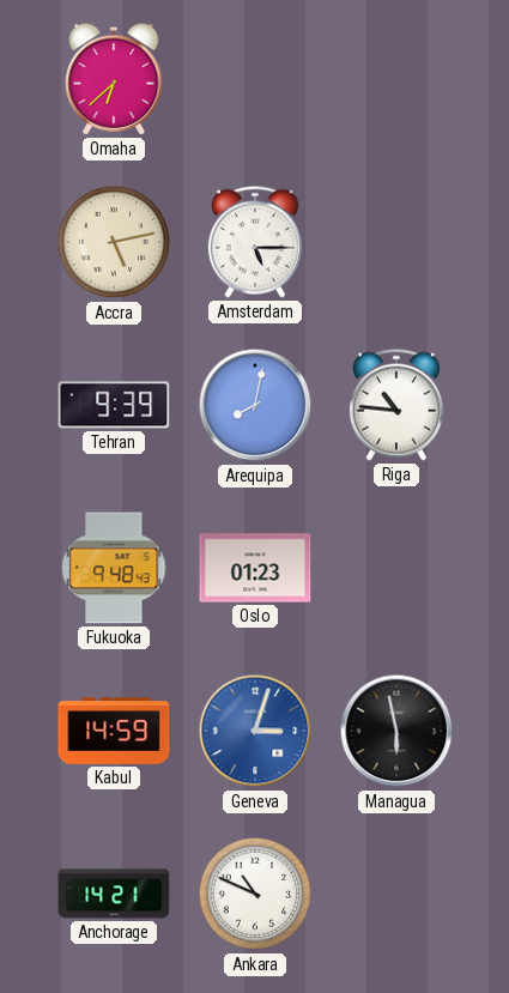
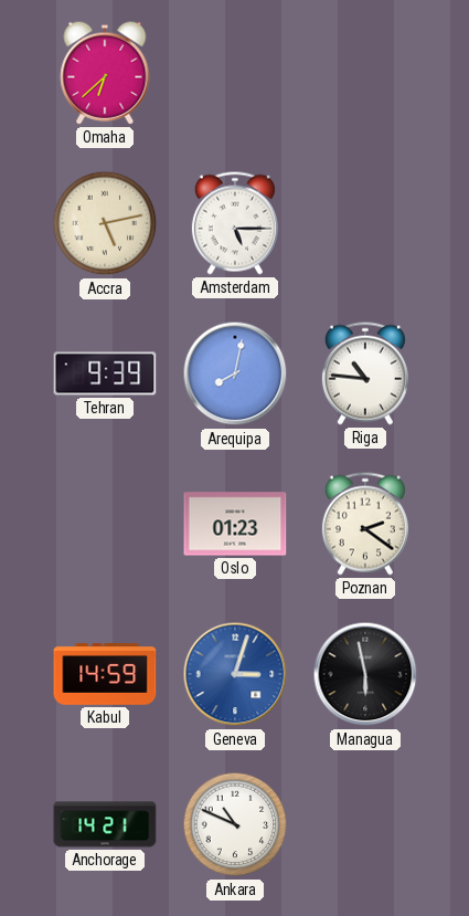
Fukuoka: 9:48 -> none
Poznan: none -> 2:21
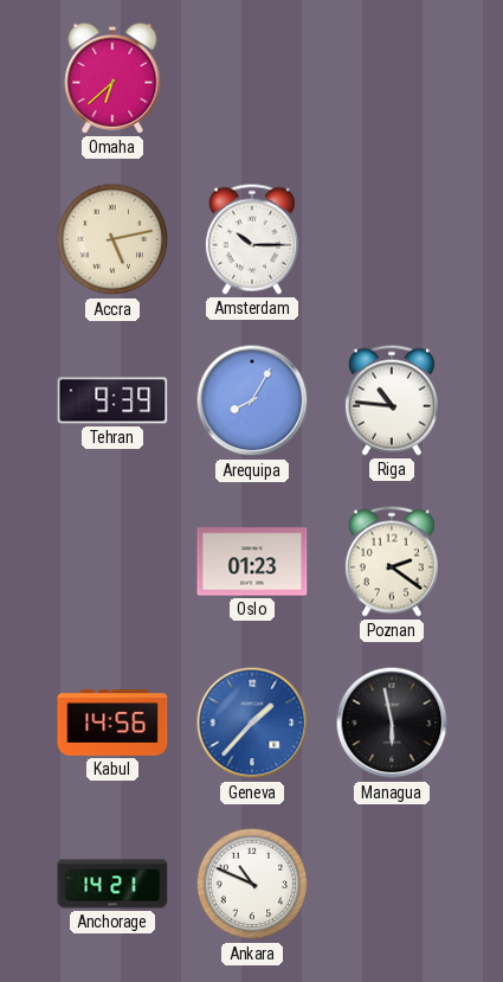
Amsterdam: 5:15 -> 10:15
Arequipa: 8:02 -> 8:05
Kabul: 14:59 -> 14:56
Geneva: 3:03 -> 1:37
